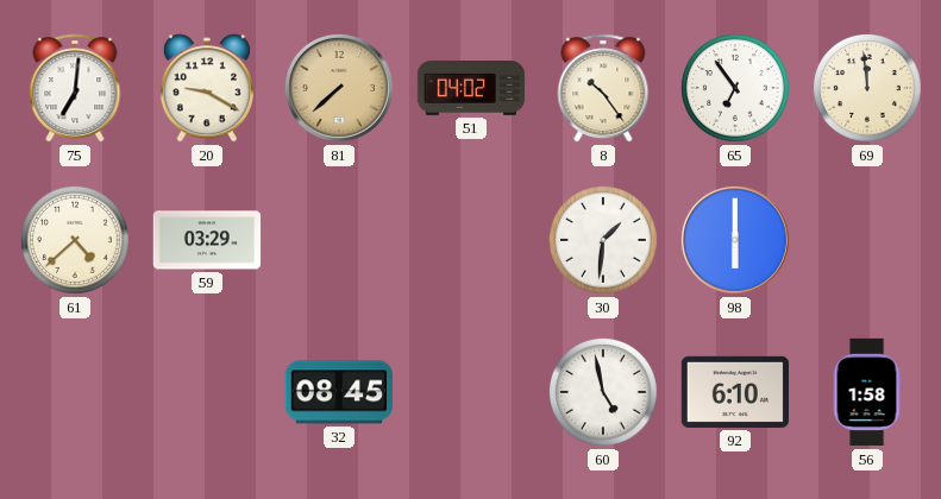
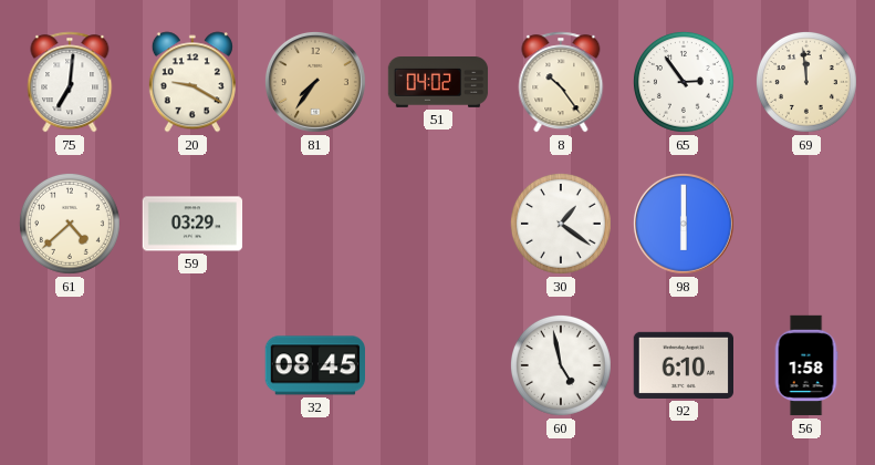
81: 7:38 -> 7:36
65: 6:54 -> 2:54
30: 1:31 -> 1:21
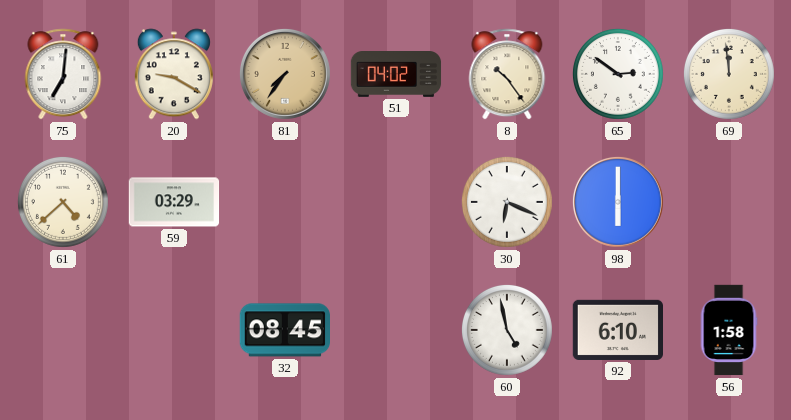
65: 2:54 -> 2:51
30: 1:21 -> 6:19
